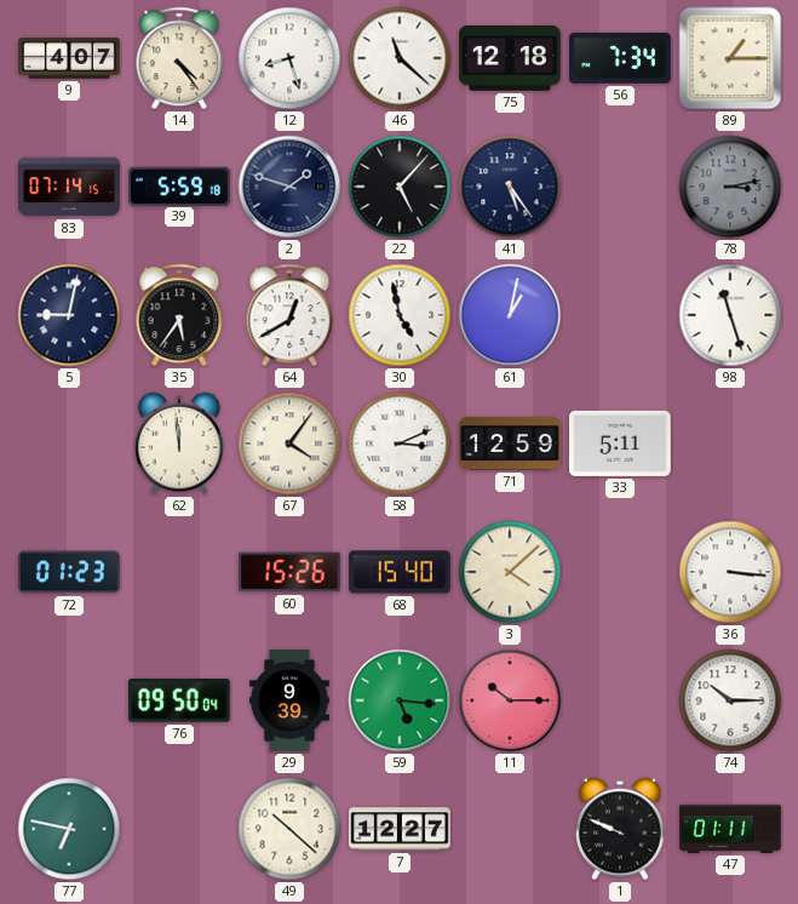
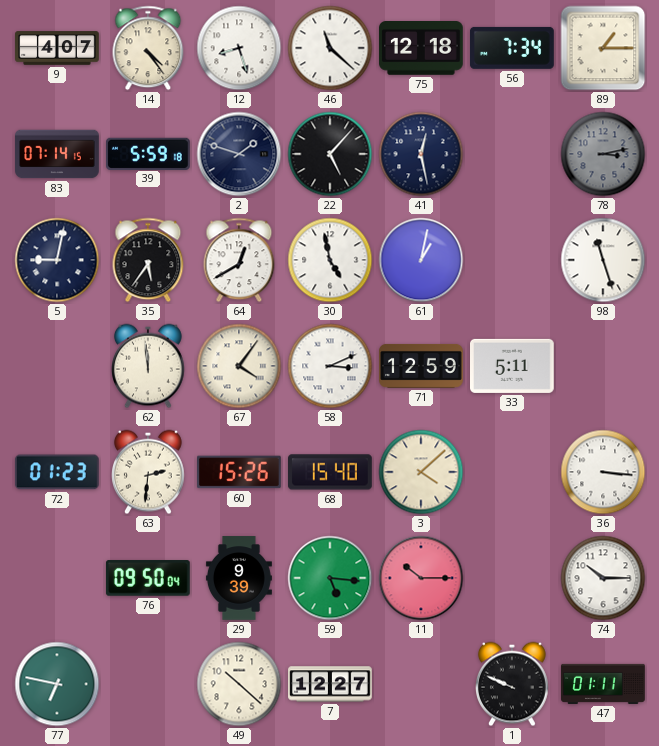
41: 5:24 -> 12:28
63: none -> 2:31
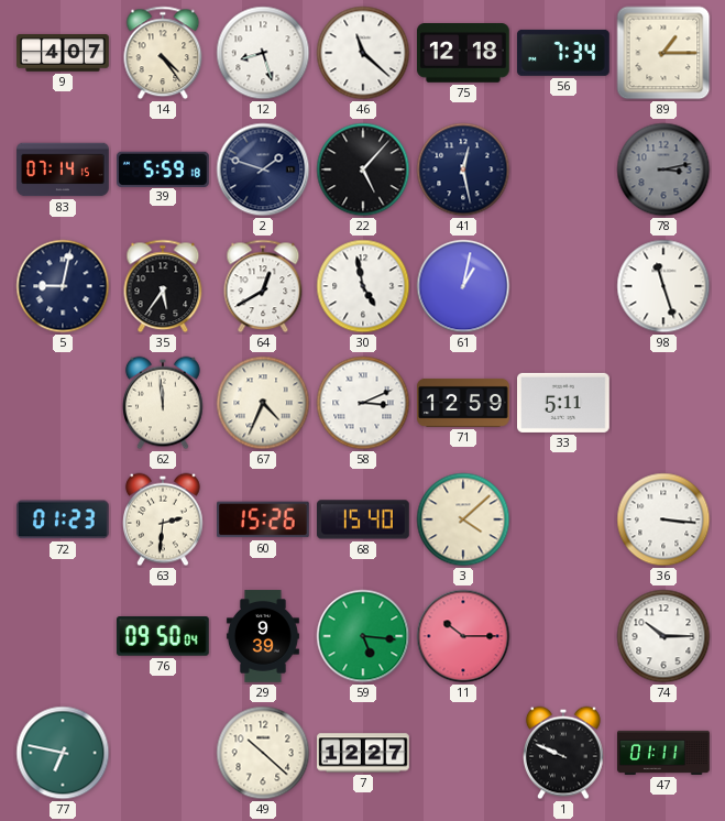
67: 4:06 -> 4:34
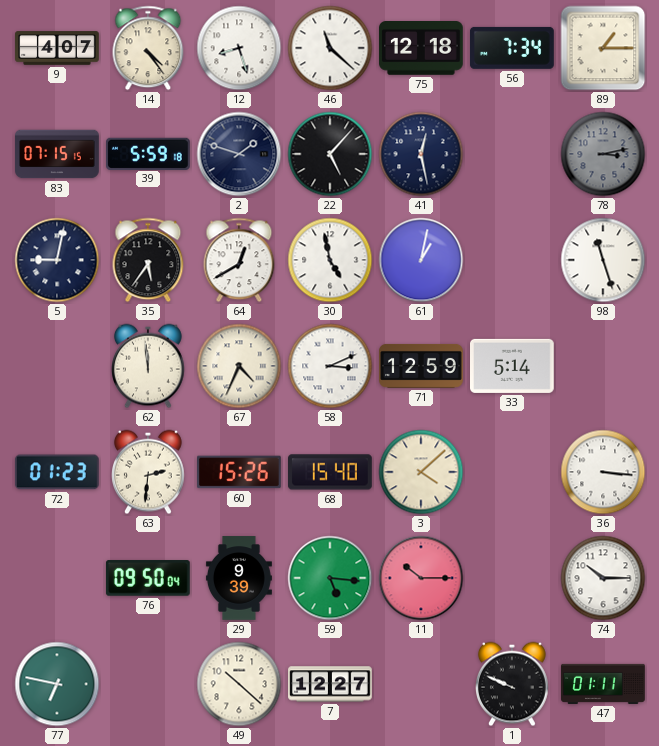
83: 07:14 -> 07:15
33: 5:11 -> 5:14
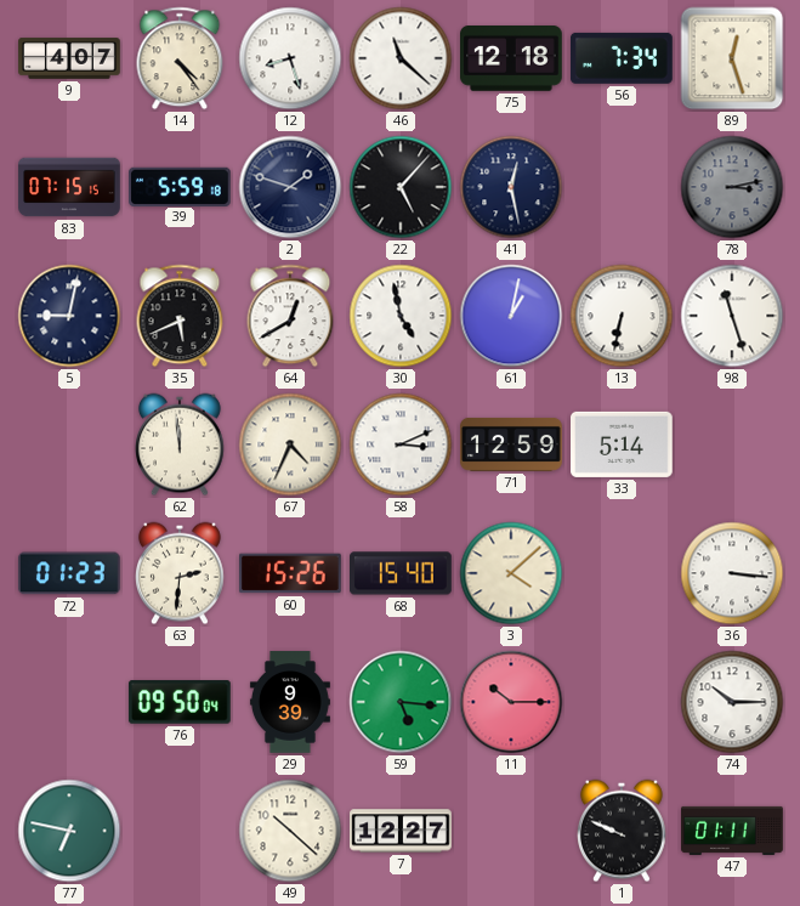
89: 1:15 -> 12:27
35: 5:36 -> 5:41
13: none -> 6:32
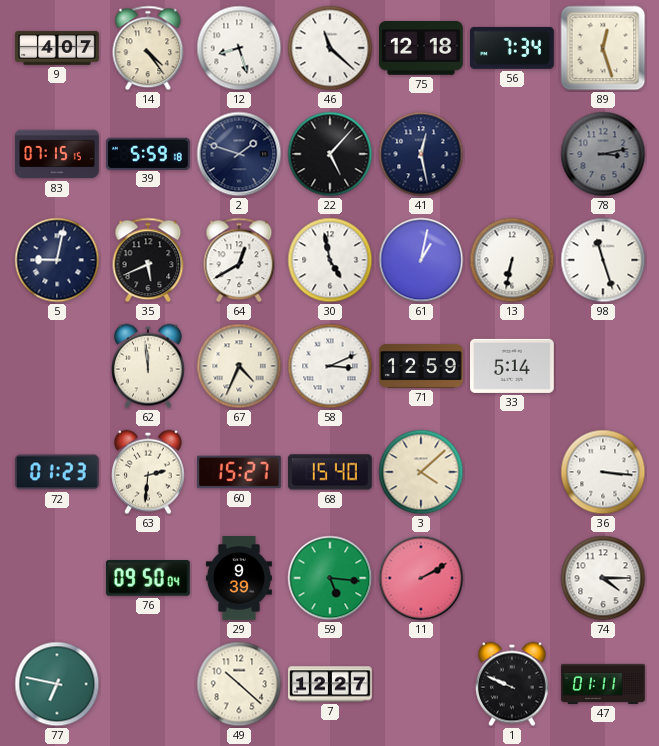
60: 15:26 -> 15:27
11: 10:15 -> 2:10
74: 10:15 -> 4:15
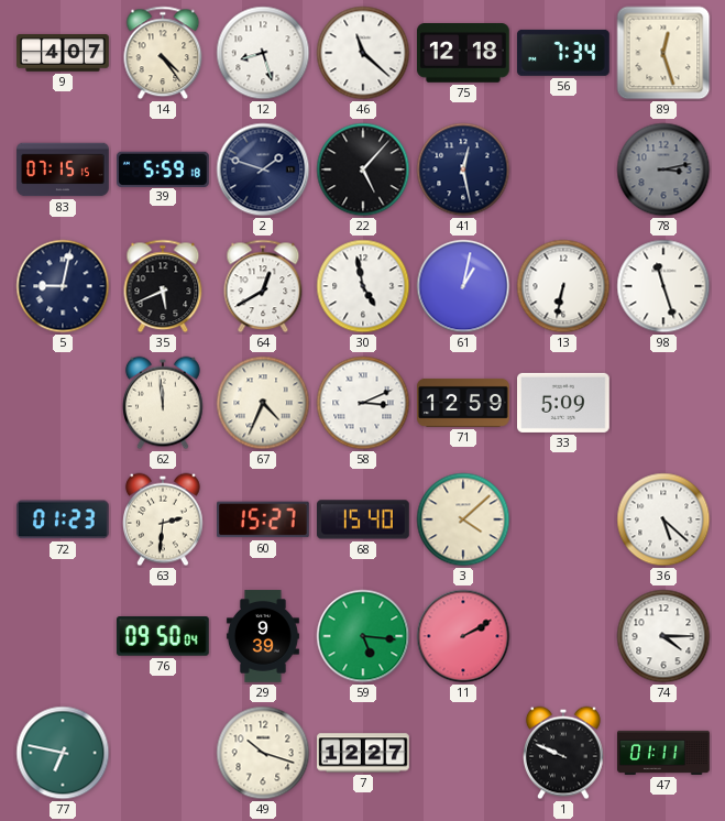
33: 5:14 -> 5:09
36: 3:16 -> 5:22
49: 10:22 -> 10:18
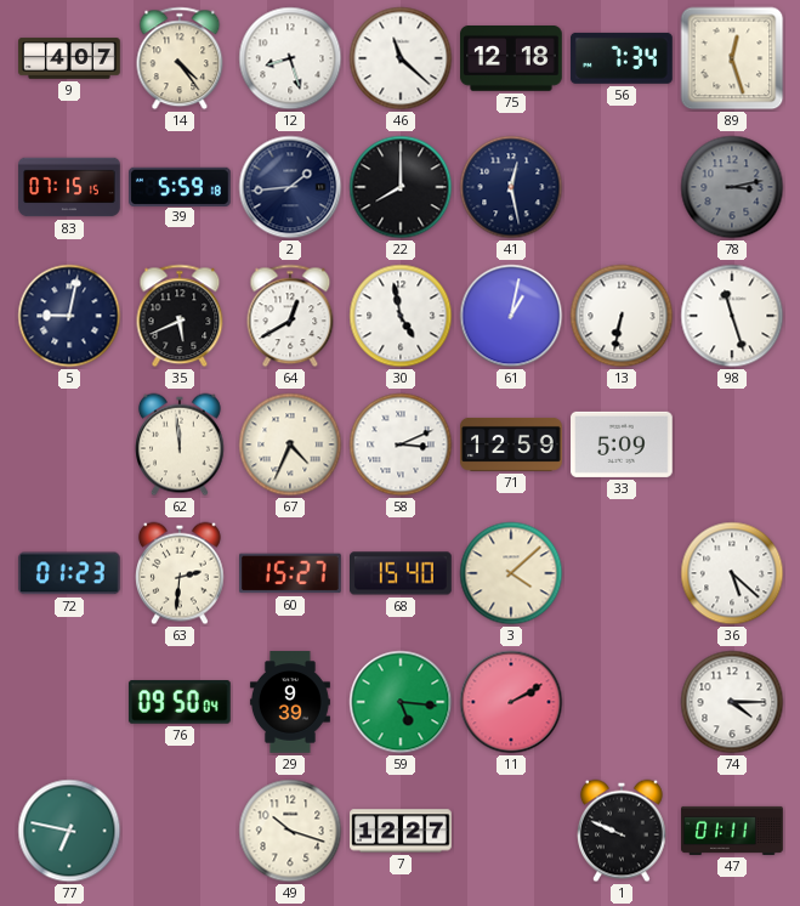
2: 1:48 -> 1:44
22: 5:07 -> 8:00
